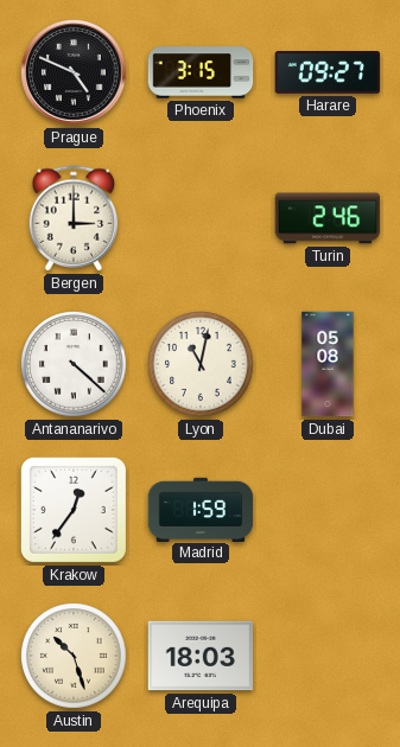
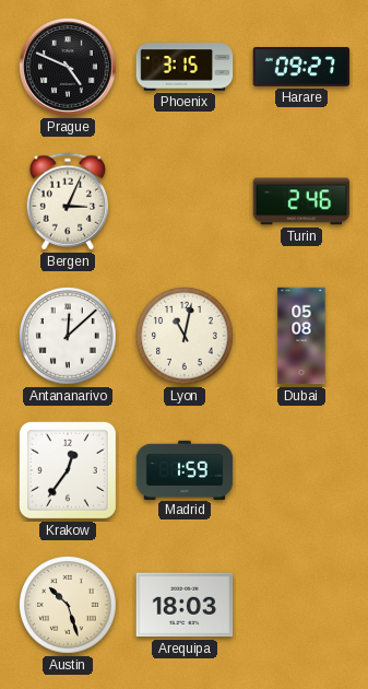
Bergen: 3:00 -> 3:04
Antananarivo: 4:22 -> 12:08
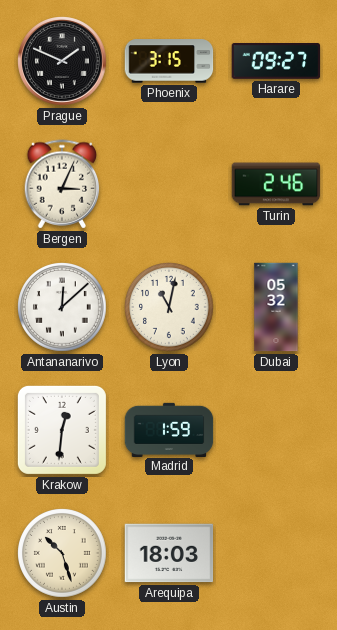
Prague: 4:49 -> 1:49
Dubai: 05:08 -> 05:32
Krakow: 12:36 -> 12:31
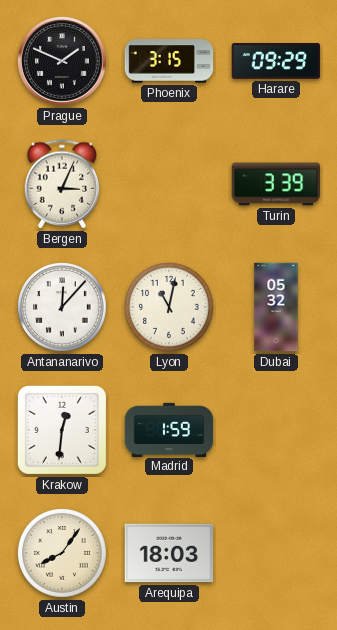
Harare: 09:27 -> 09:29
Turin: 2:46 -> 3:39
Antananarivo: 12:08 -> 12:07
Austin: 10:27 -> 8:06
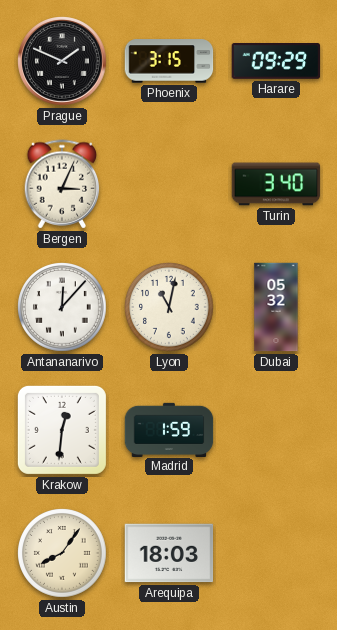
Turin: 3:39 -> 3:40
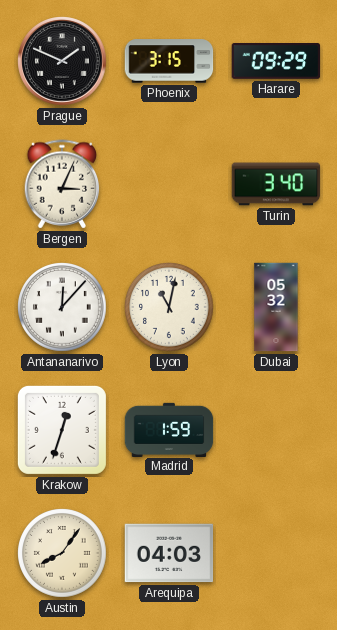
Krakow: 12:31 -> 12:33
Arequipa: 18:03 -> 04:03
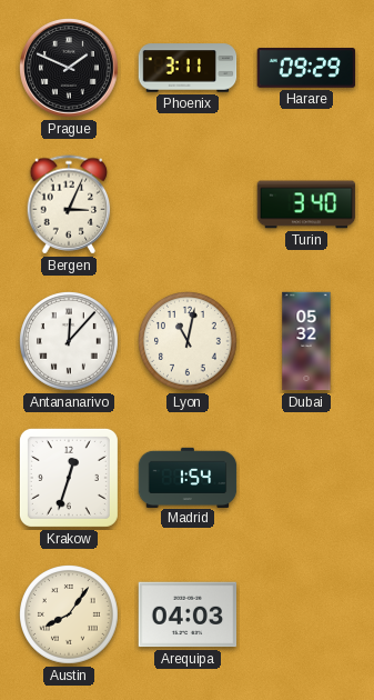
Phoenix: 3:15 -> 3:11
Madrid: 1:59 -> 1:54
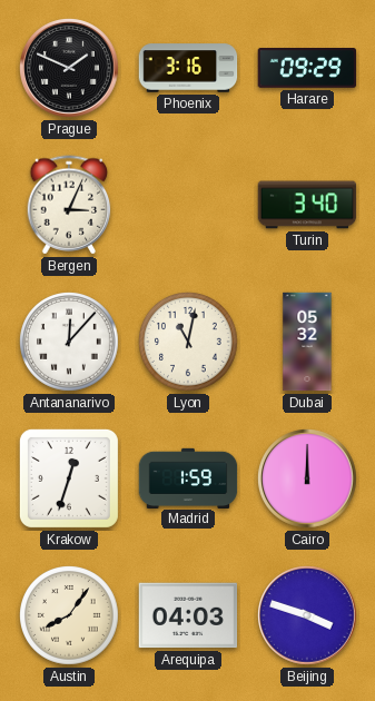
Phoenix: 3:11 -> 3:16
Madrid: 1:54 -> 1:59
Cairo: none -> 12:00
Beijing: none -> 3:48
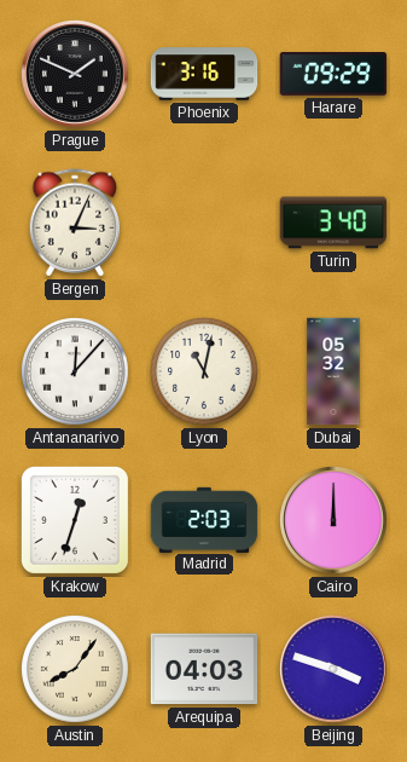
Madrid: 1:59 -> 2:03
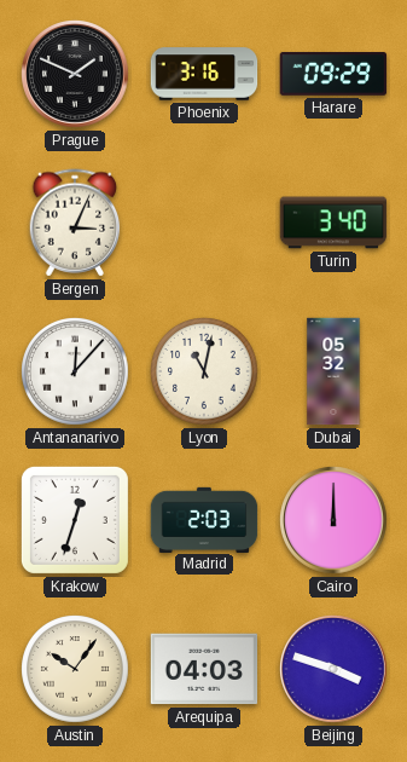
Austin: 8:06 -> 10:06
